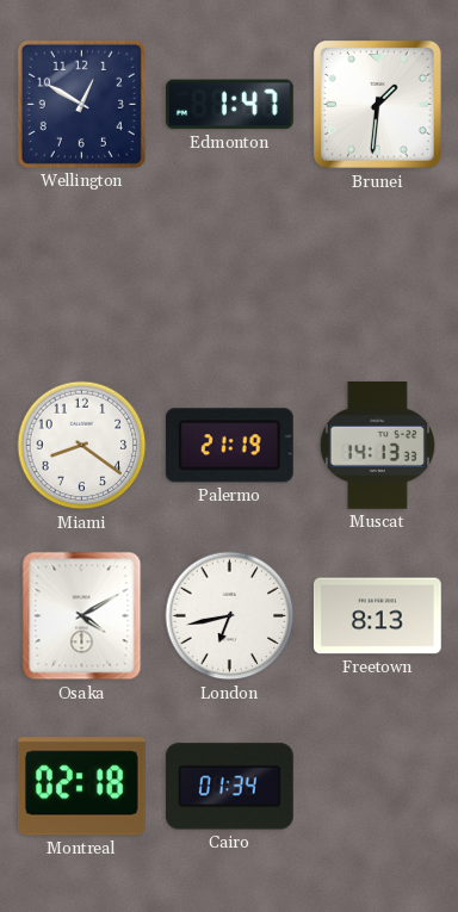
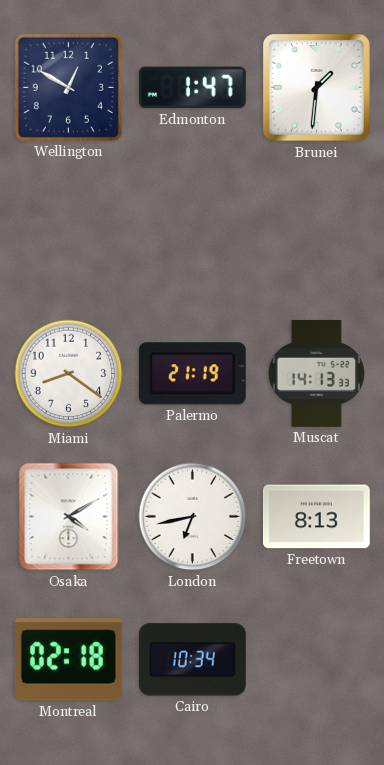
Cairo: 01:34 -> 10:34
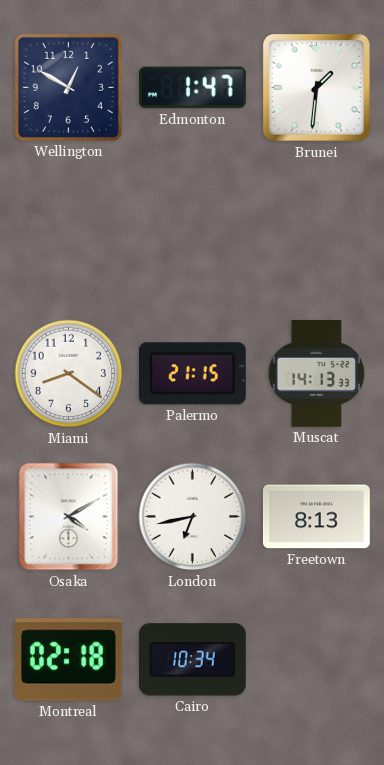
Palermo: 21:19 -> 21:15
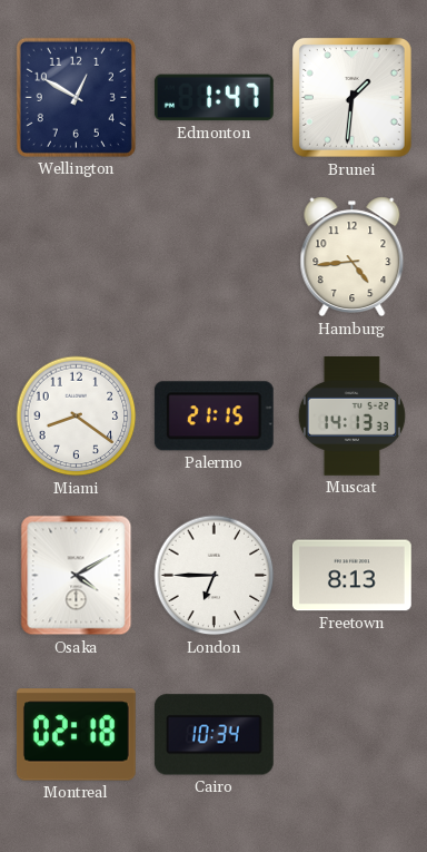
Hamburg: none -> 4:44
London: 6:43 -> 6:45
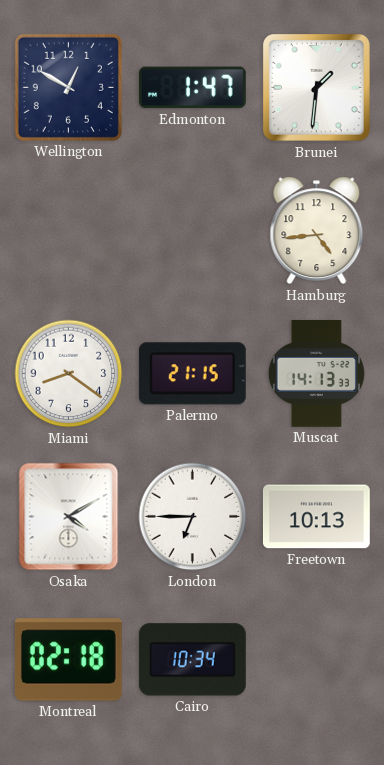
Freetown: 8:13 -> 10:13
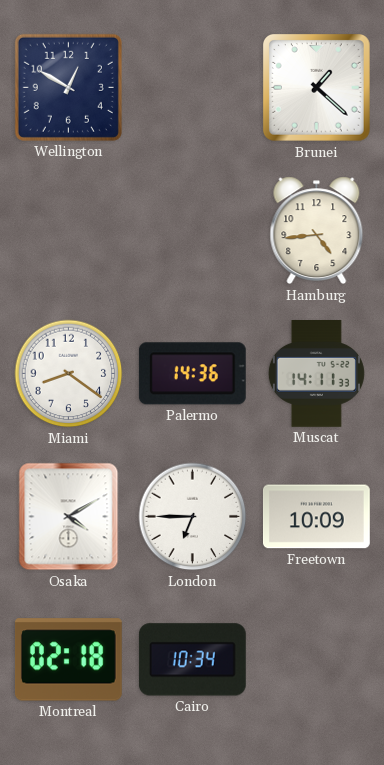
Edmonton: 1:47 -> none
Brunei: 1:31 -> 1:22
Palermo: 21:15 -> 14:36
Muscat: 14:13 -> 14:11
Freetown: 10:13 -> 10:09
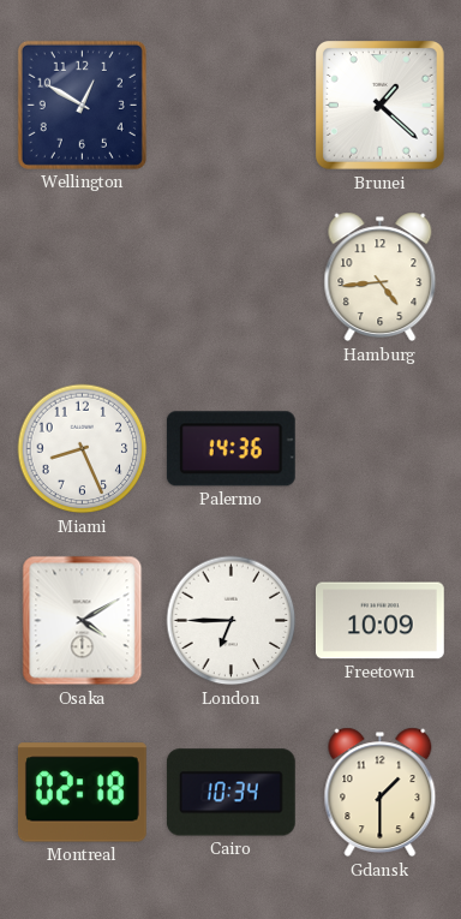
Miami: 8:21 -> 8:26
Muscat: 14:11 -> none
Gdansk: none -> 1:30
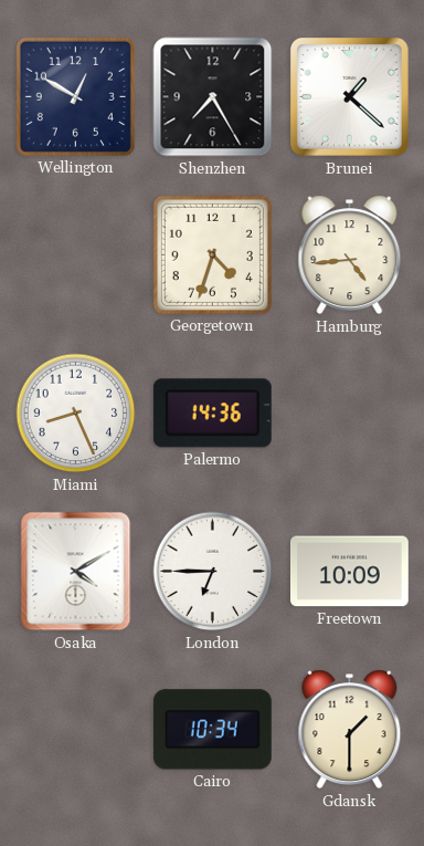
Shenzhen: none -> 7:25
Georgetown: none -> 4:33
Montreal: 02:18 -> none
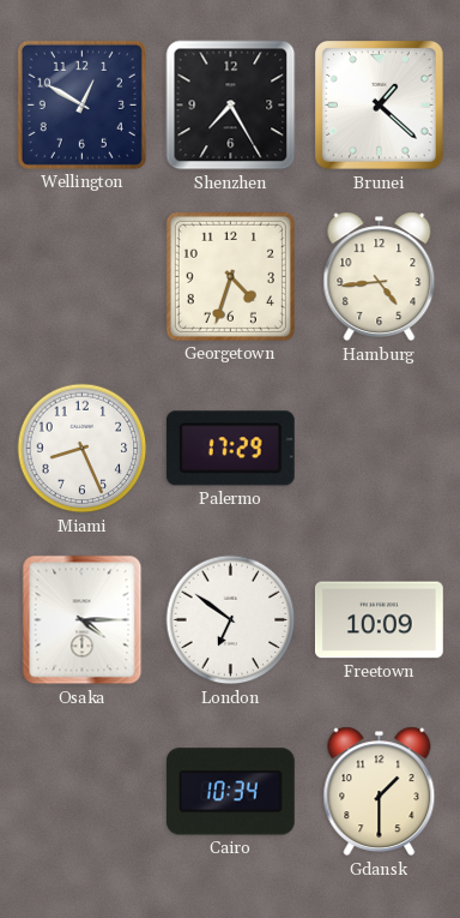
Palermo: 14:36 -> 17:29
Osaka: 4:10 -> 4:15
London: 6:45 -> 6:51
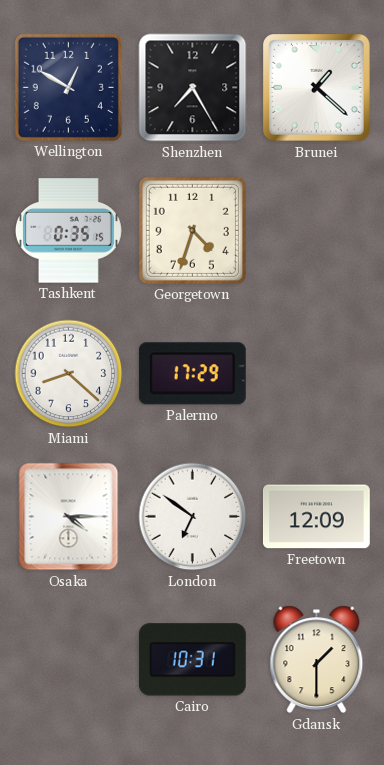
Tashkent: none -> 0:35
Hamburg: 4:44 -> none
Miami: 8:26 -> 8:22
Freetown: 10:09 -> 12:09
Cairo: 10:34 -> 10:31
